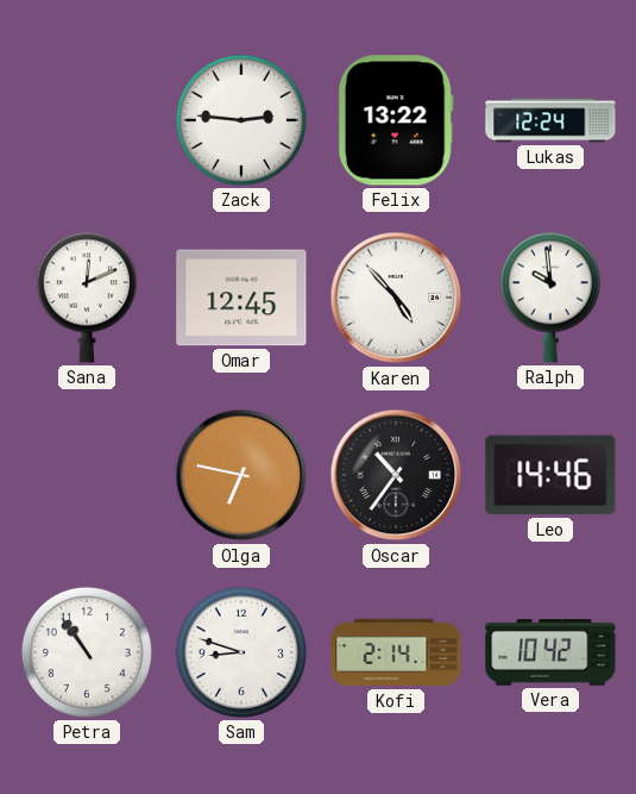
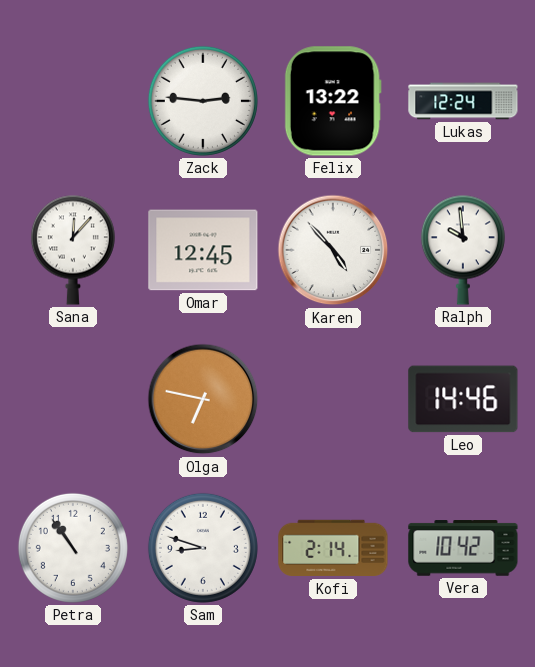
Sana: 12:11 -> 12:07
Oscar: 10:36 -> none
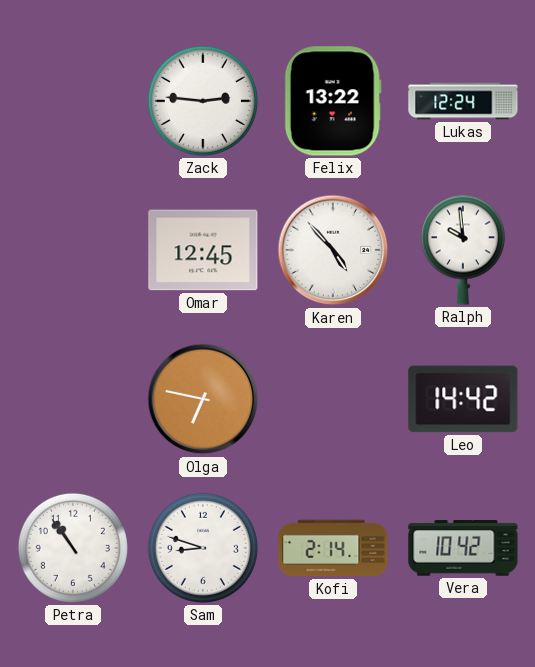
Sana: 12:07 -> none
Leo: 14:46 -> 14:42
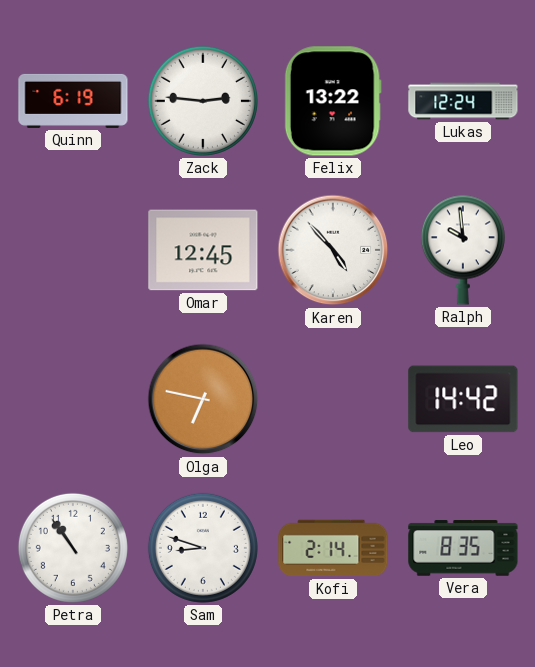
Quinn: none -> 6:19
Vera: 10:42 -> 8:35
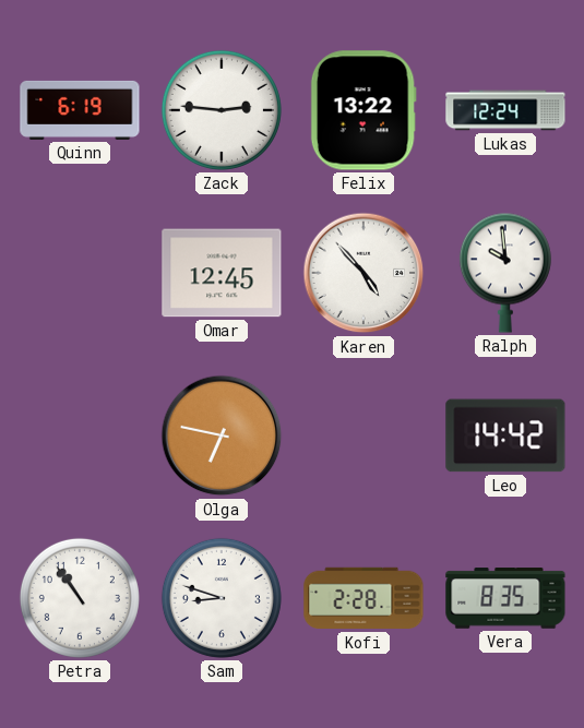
Kofi: 2:14 -> 2:28
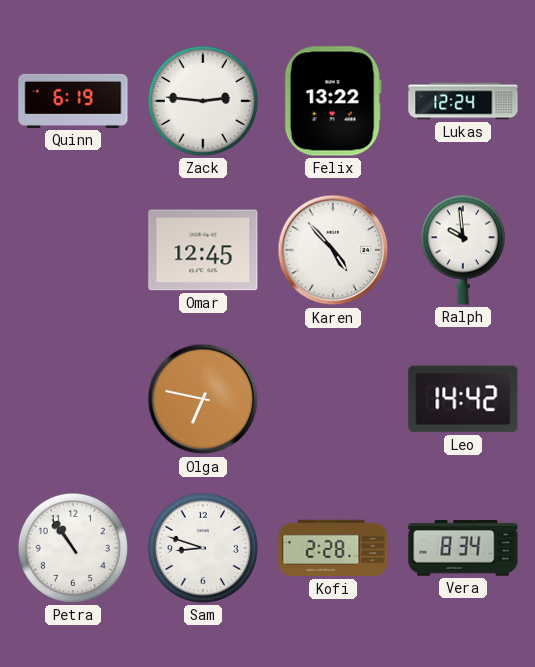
Vera: 8:35 -> 8:34
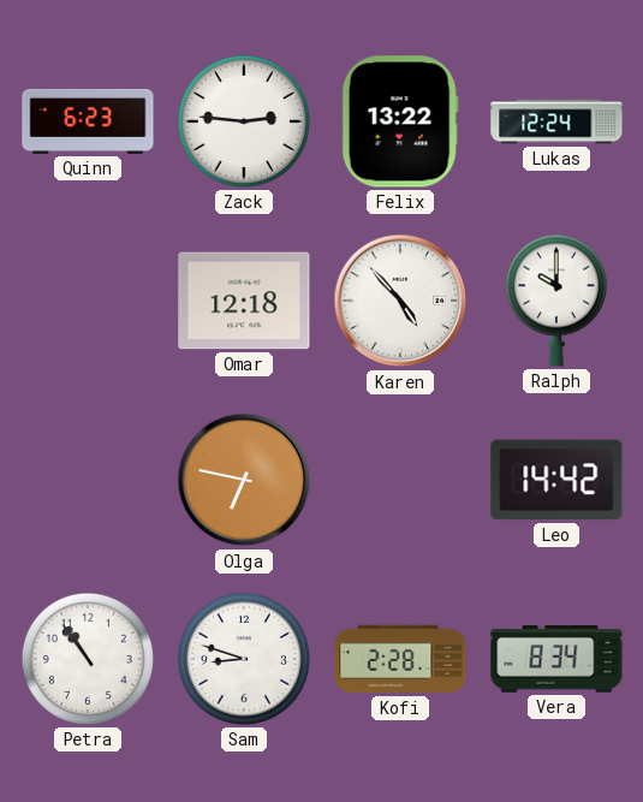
Quinn: 6:19 -> 6:23
Omar: 12:45 -> 12:18
Ralph: 9:59 -> 10:00
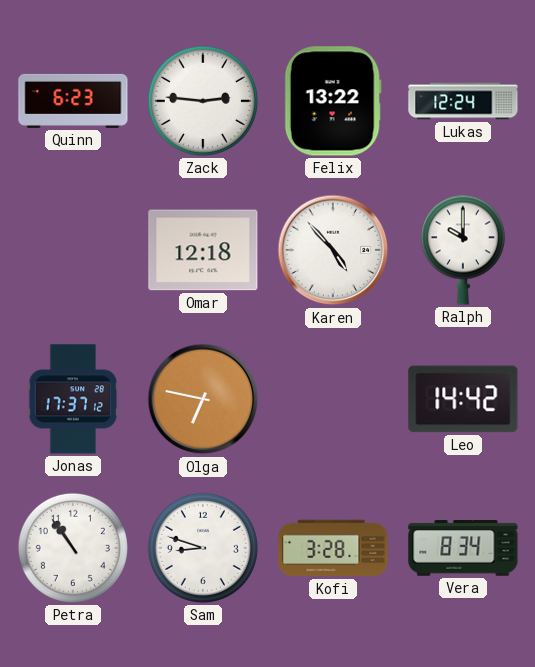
Jonas: none -> 17:37
Kofi: 2:28 -> 3:28
